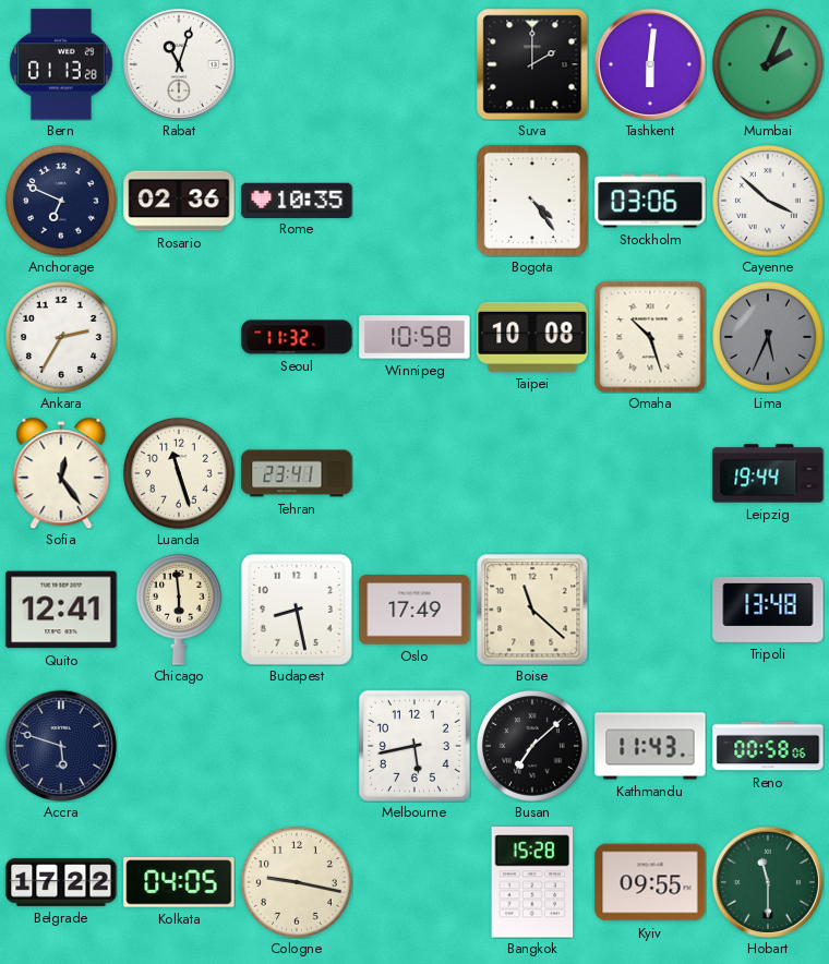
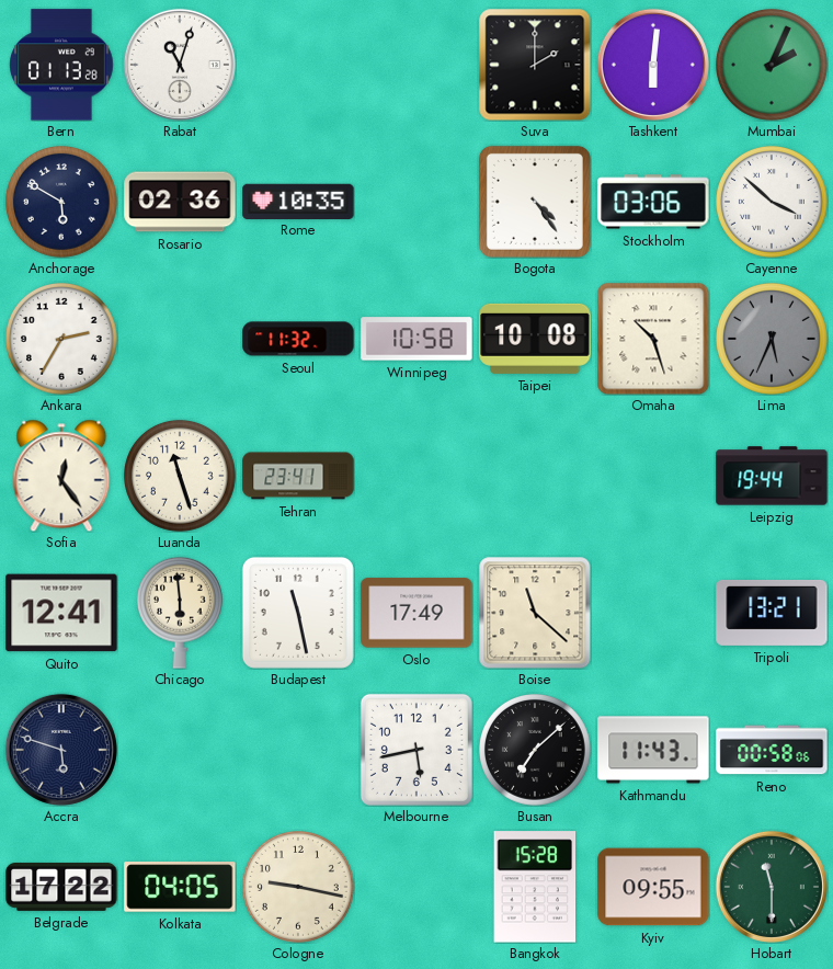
Anchorage: 6:49 -> 5:50
Budapest: 8:28 -> 11:28
Tripoli: 13:48 -> 13:21
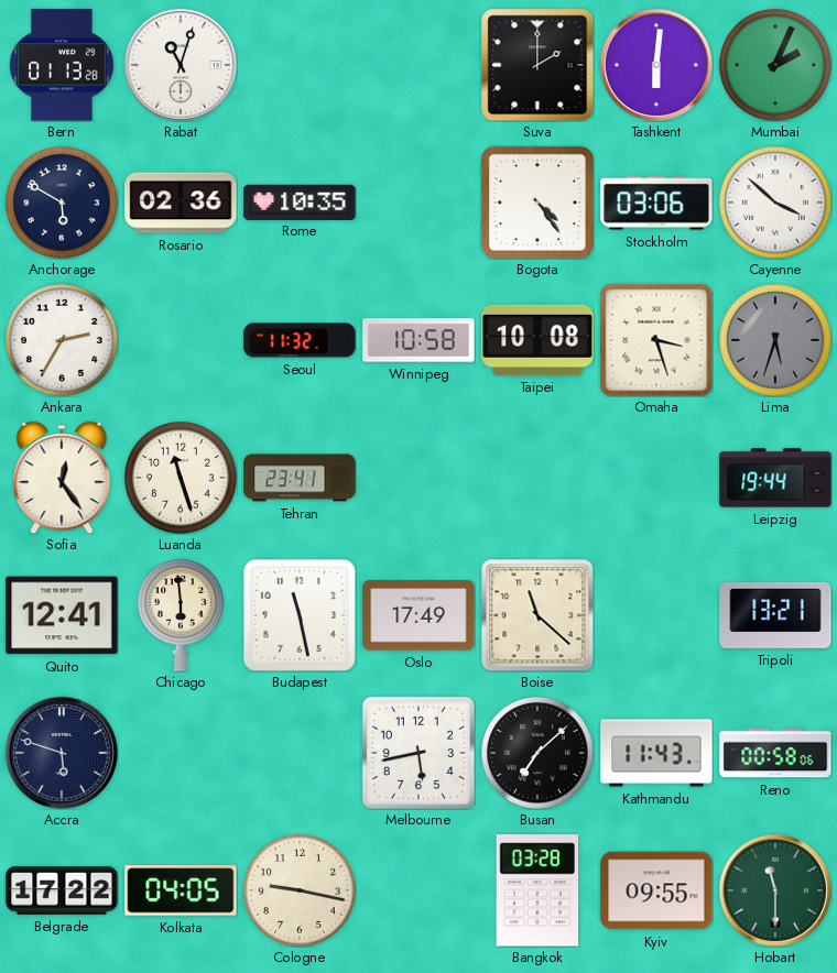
Omaha: 10:27 -> 3:27
Lima: 5:34 -> 5:33
Bangkok: 15:28 -> 03:28
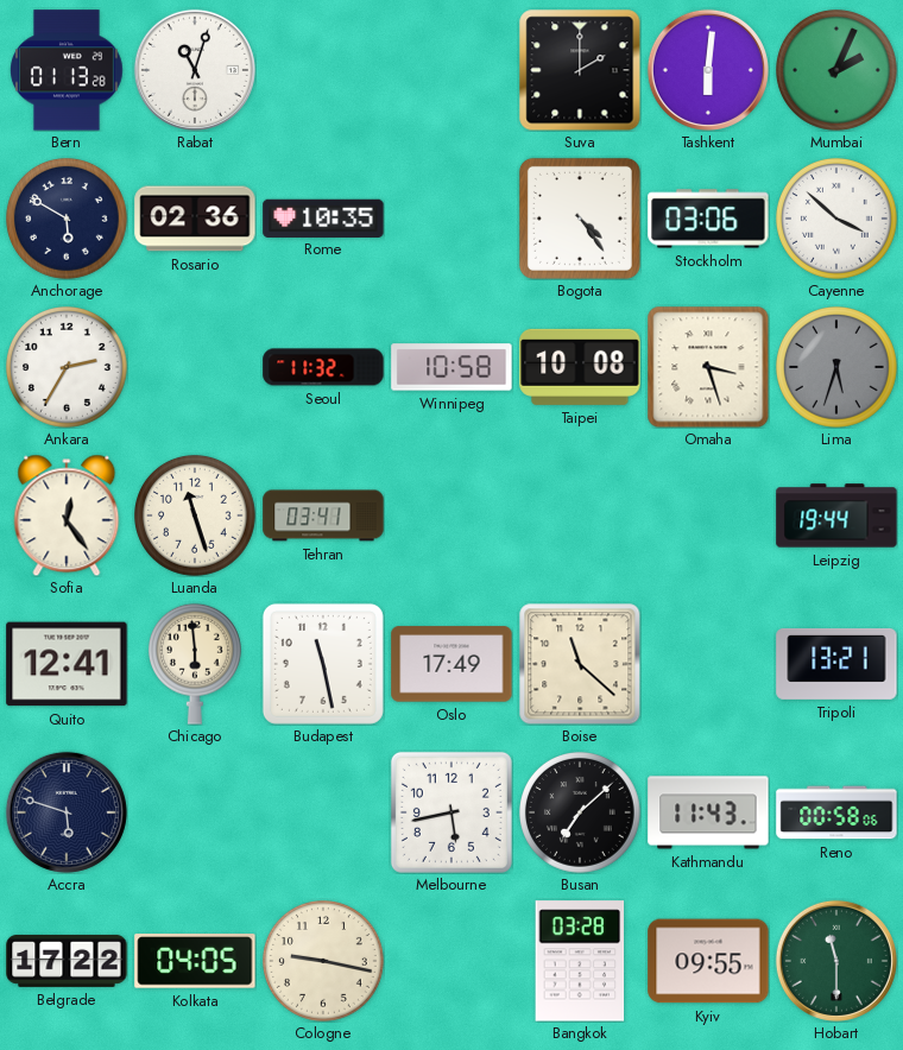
Tehran: 23:41 -> 03:41
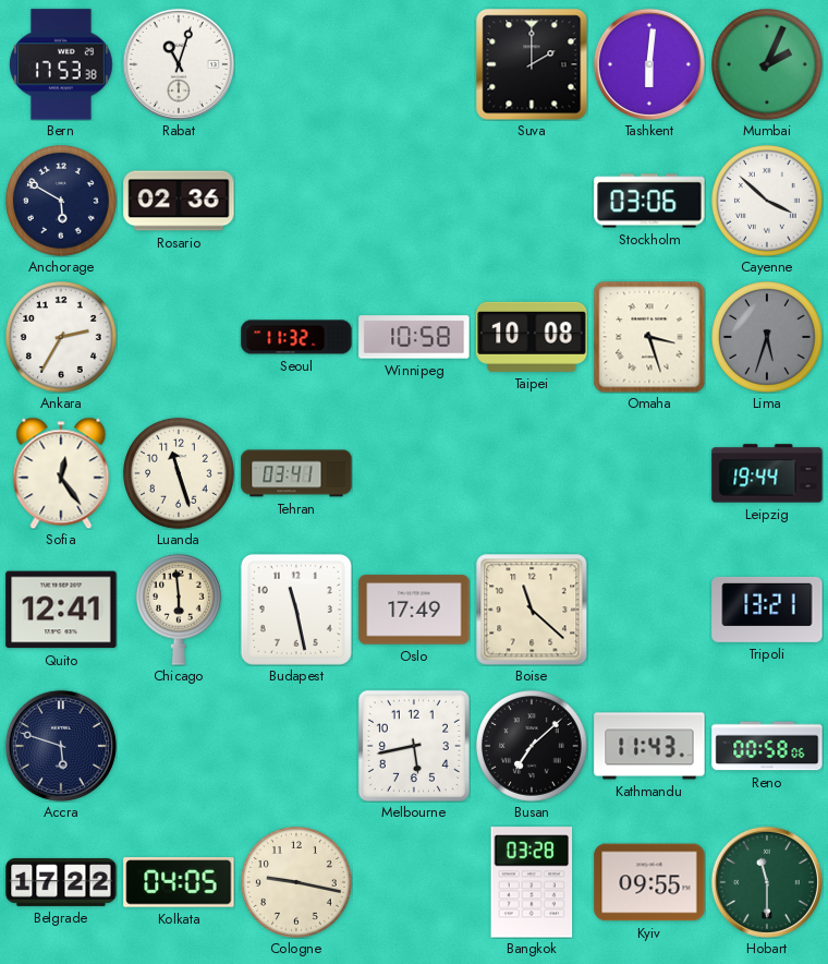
Bern: 01:13 -> 17:53
Rome: 10:35 -> none
Bogota: 4:24 -> none
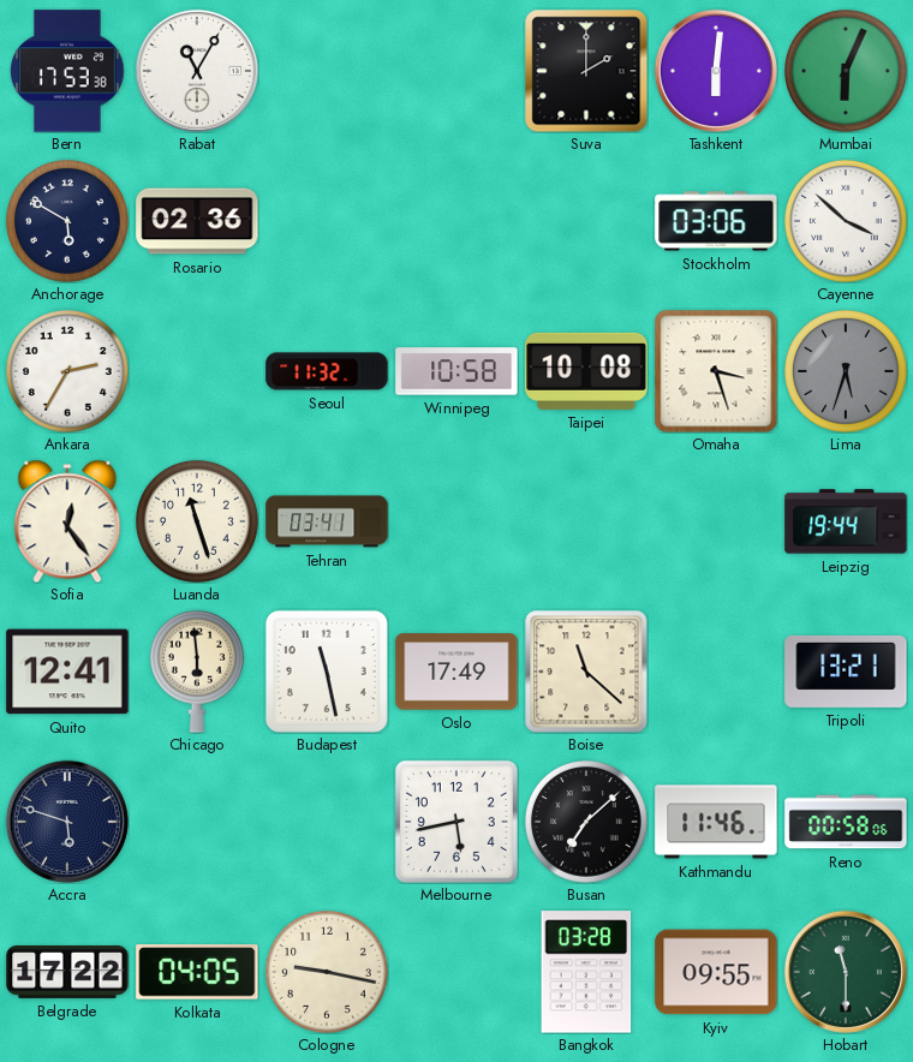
Rabat: 11:03 -> 11:05
Mumbai: 2:04 -> 6:04
Kathmandu: 11:43 -> 11:46
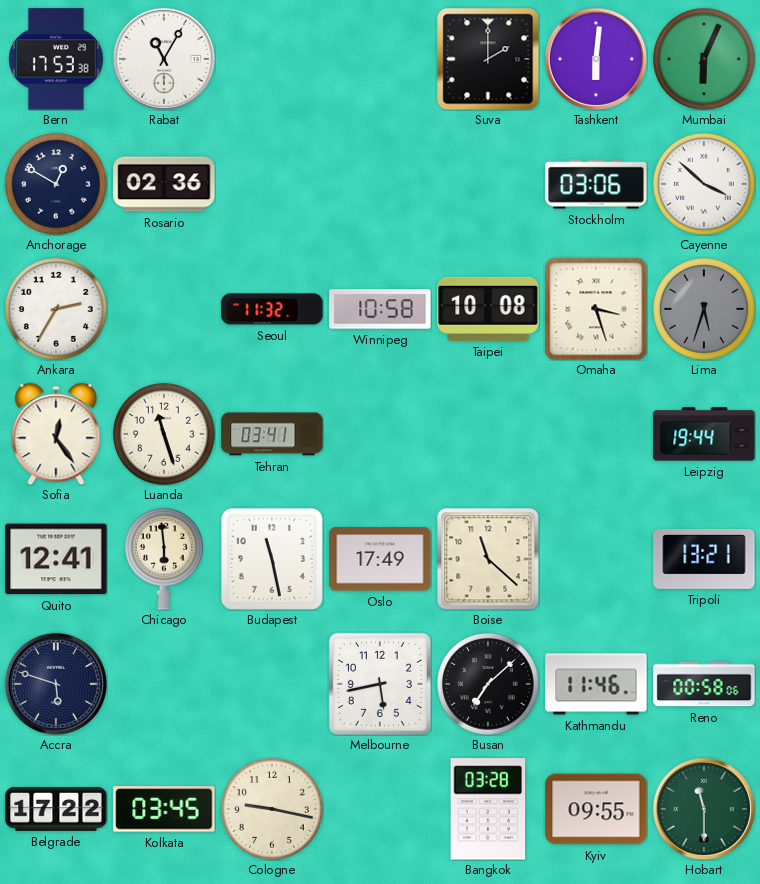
Anchorage: 5:50 -> 12:50
Kolkata: 04:05 -> 03:45
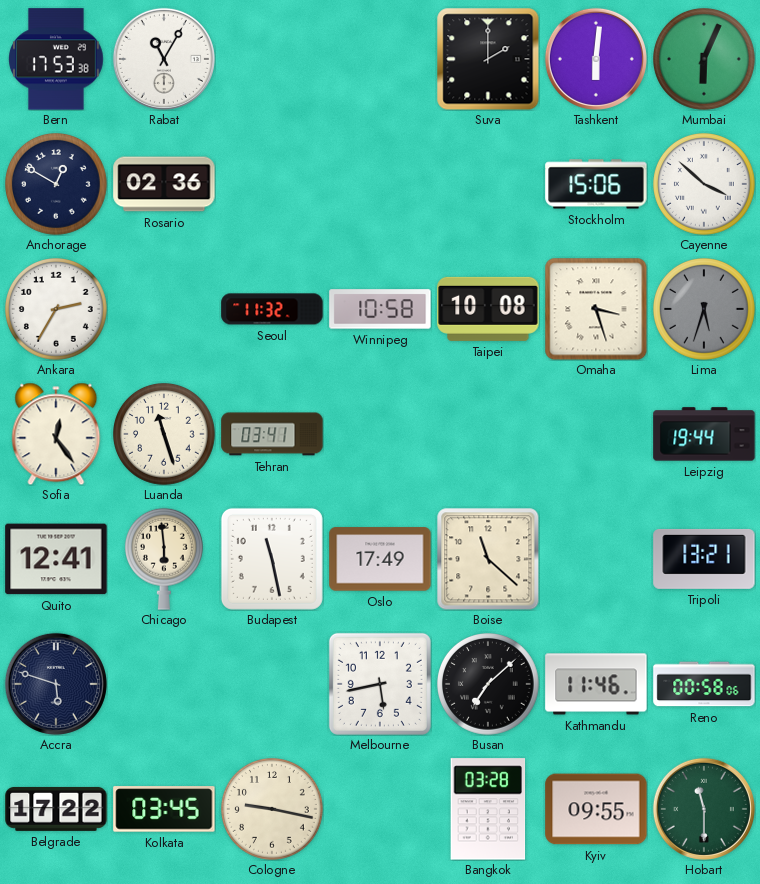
Stockholm: 03:06 -> 15:06
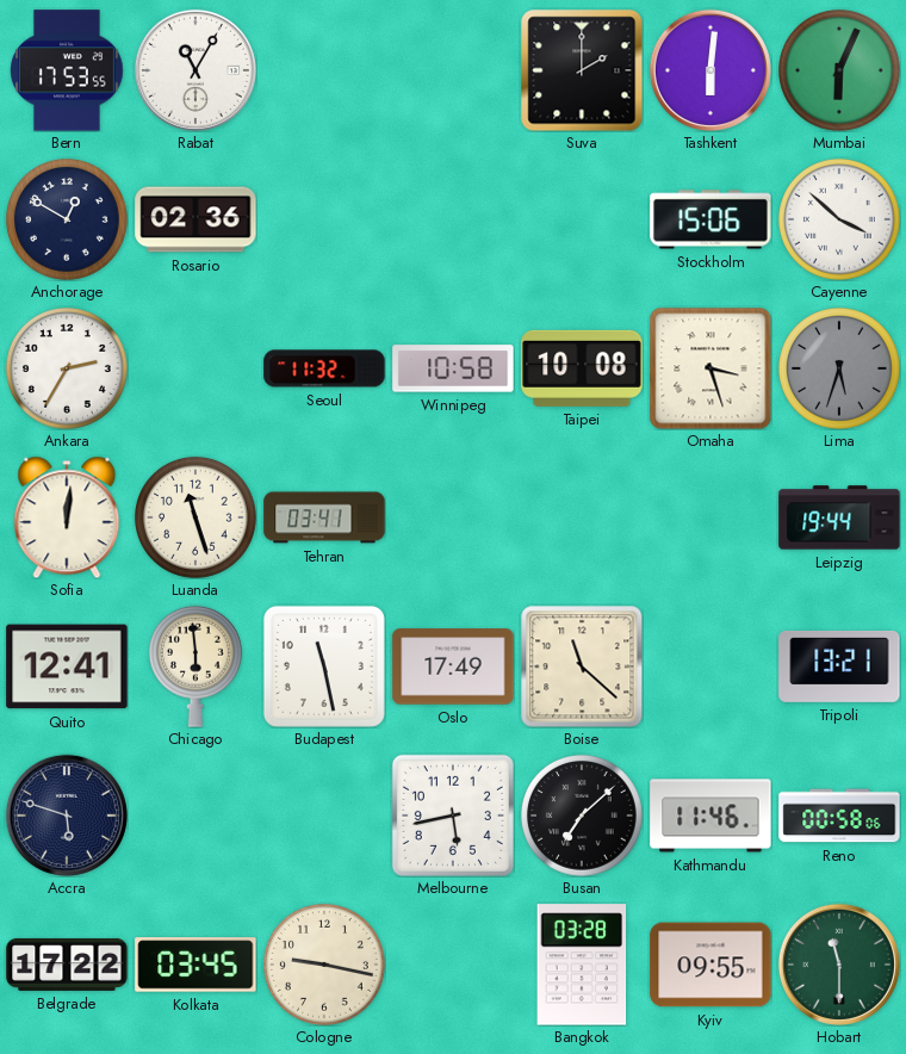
Bern: 17:53:38 -> 17:53:55
Sofia: 12:24 -> 12:01
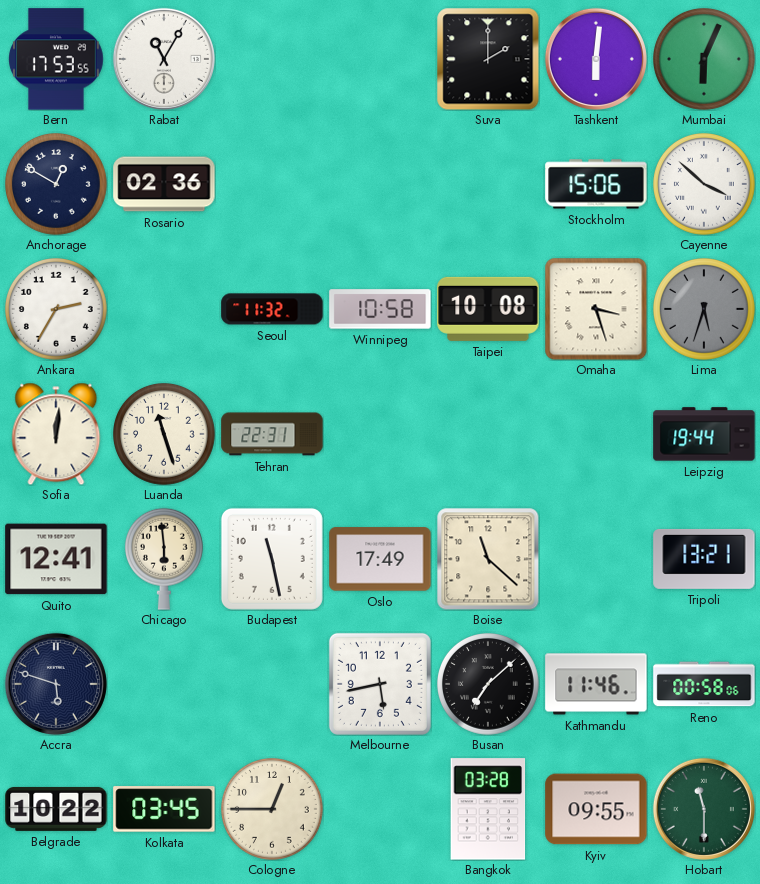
Tehran: 03:41 -> 22:31
Belgrade: 17:22 -> 10:22
Cologne: 9:17 -> 12:45
